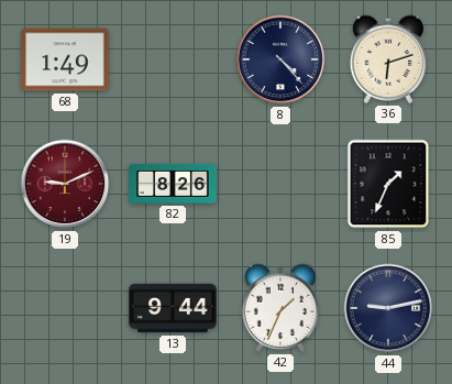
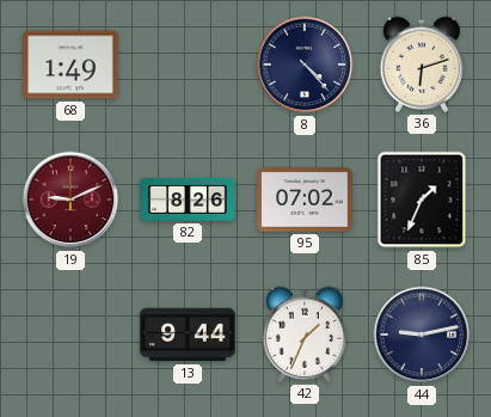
95: none -> 07:02
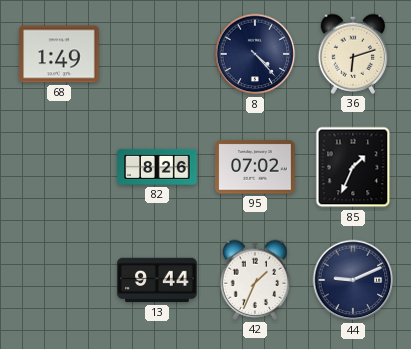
19: 9:11 -> none
44: 9:13 -> 9:11
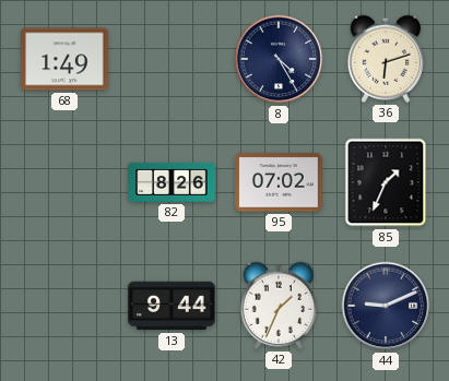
8: 4:23 -> 4:25
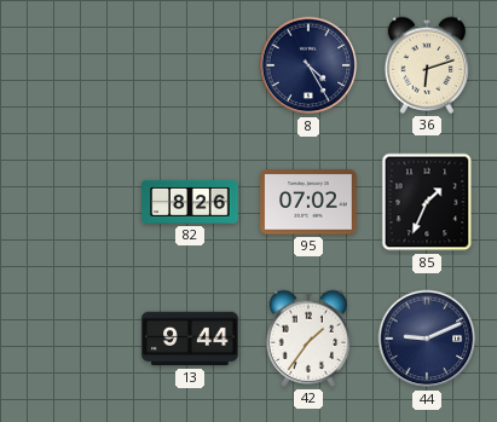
68: 1:49 -> none
42: 1:34 -> 1:36
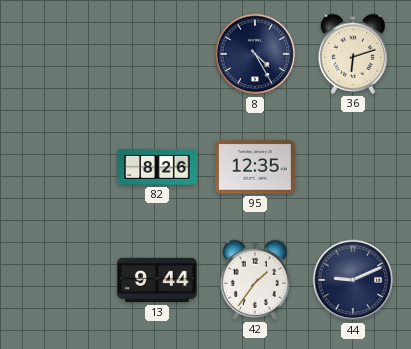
95: 07:02 -> 12:35
85: 1:34 -> none
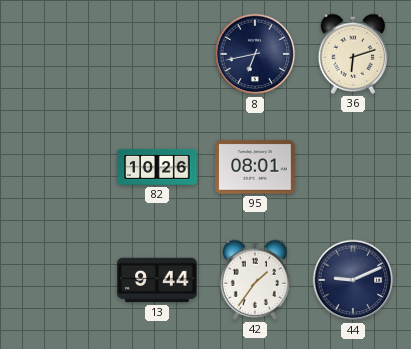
8: 4:25 -> 6:43
82: 8:26 -> 10:26
95: 12:35 -> 08:01
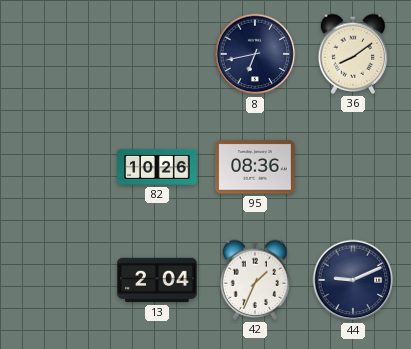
36: 6:12 -> 8:09
95: 08:01 -> 08:36
13: 9:44 -> 2:04
42: 1:36 -> 1:34
